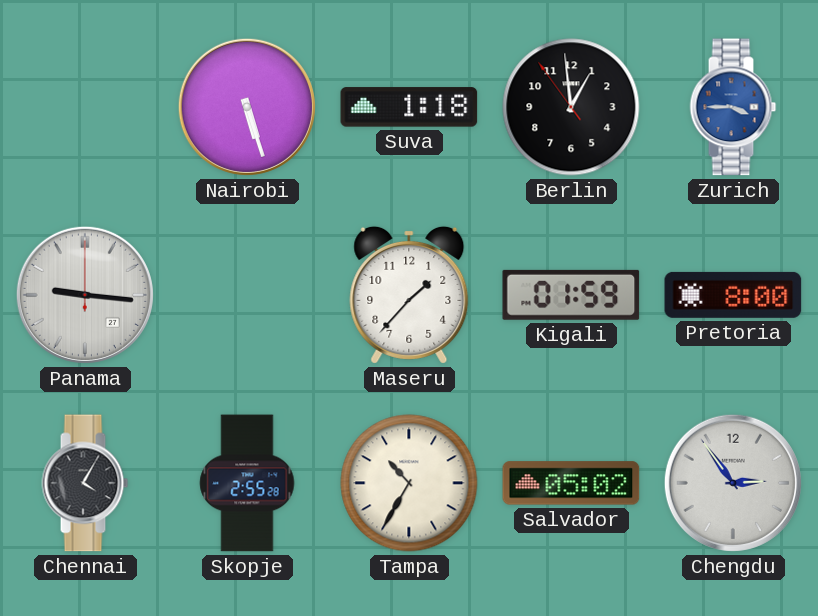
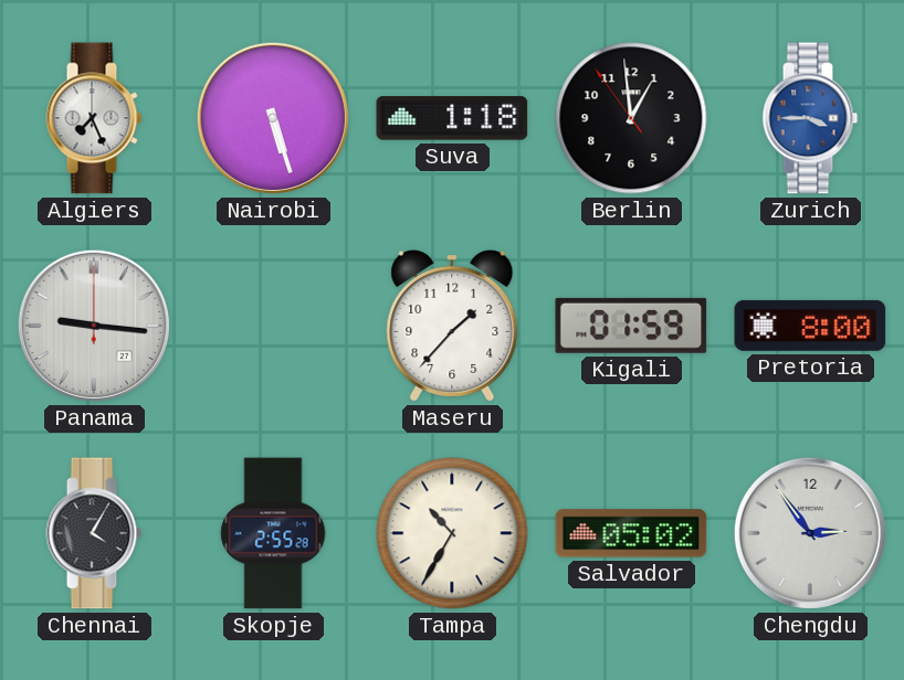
Algiers: none -> 7:26
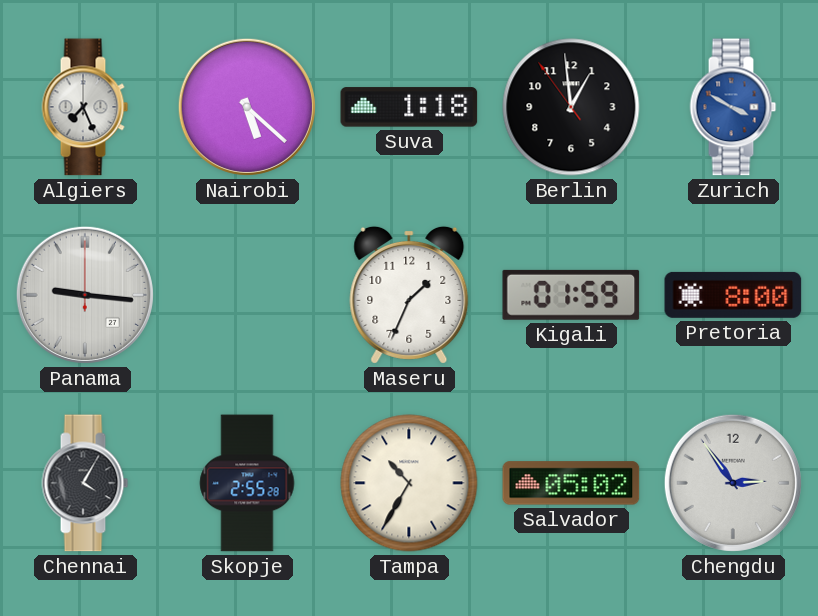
Nairobi: 5:27 -> 5:22
Zurich: 3:45 -> 3:50
Maseru: 1:37 -> 1:34
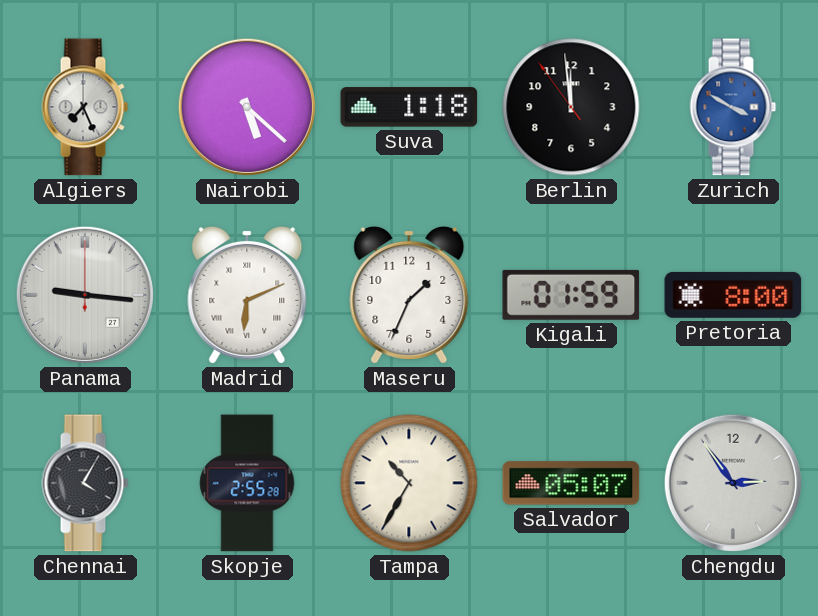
Berlin: 12:58 -> 11:58
Madrid: none -> 6:11
Salvador: 05:02 -> 05:07
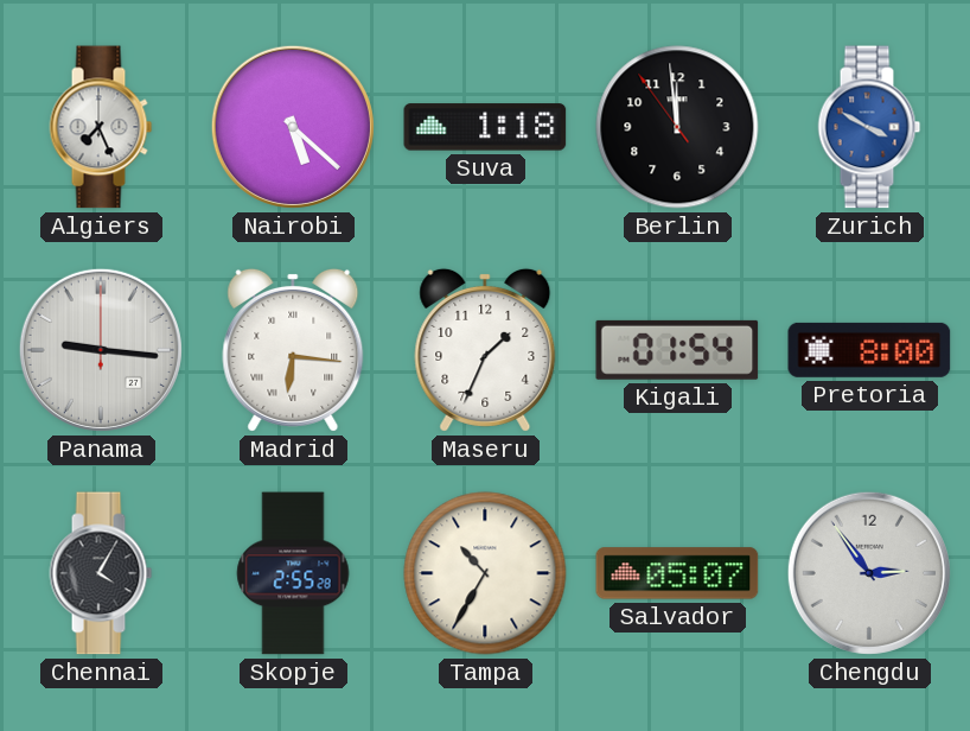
Madrid: 6:11 -> 6:16
Kigali: 01:59 -> 01:54
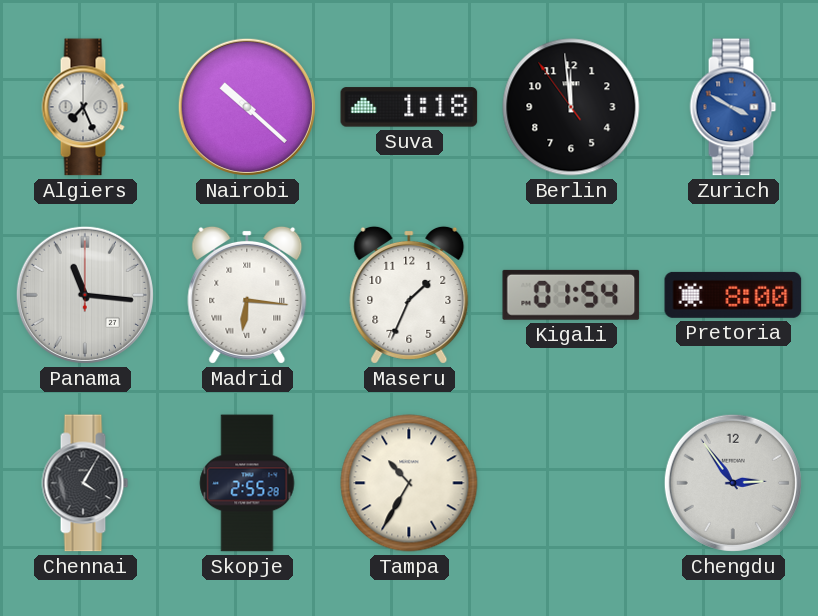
Nairobi: 5:22 -> 10:22
Panama: 9:16 -> 11:16
Salvador: 05:07 -> none
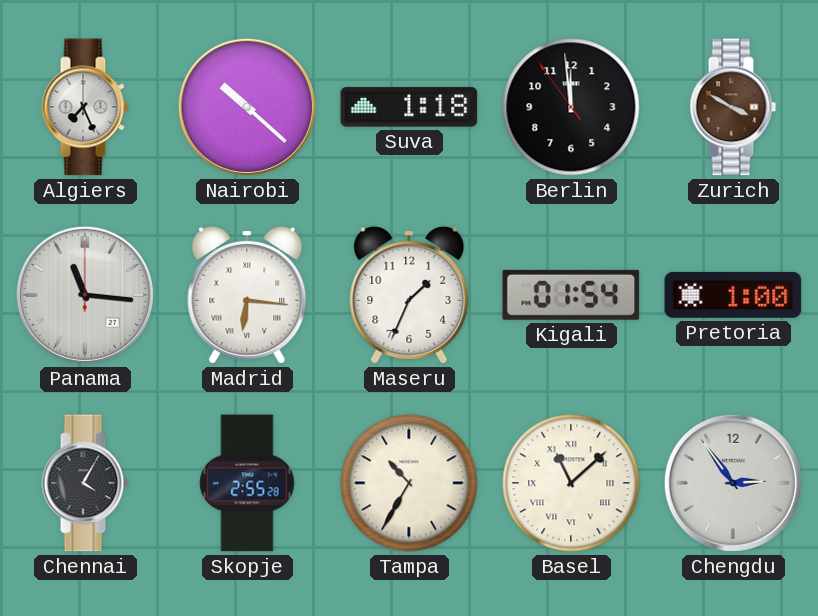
Zurich dial: blue -> brown
Pretoria: 8:00 -> 1:00
Basel: none -> 11:08
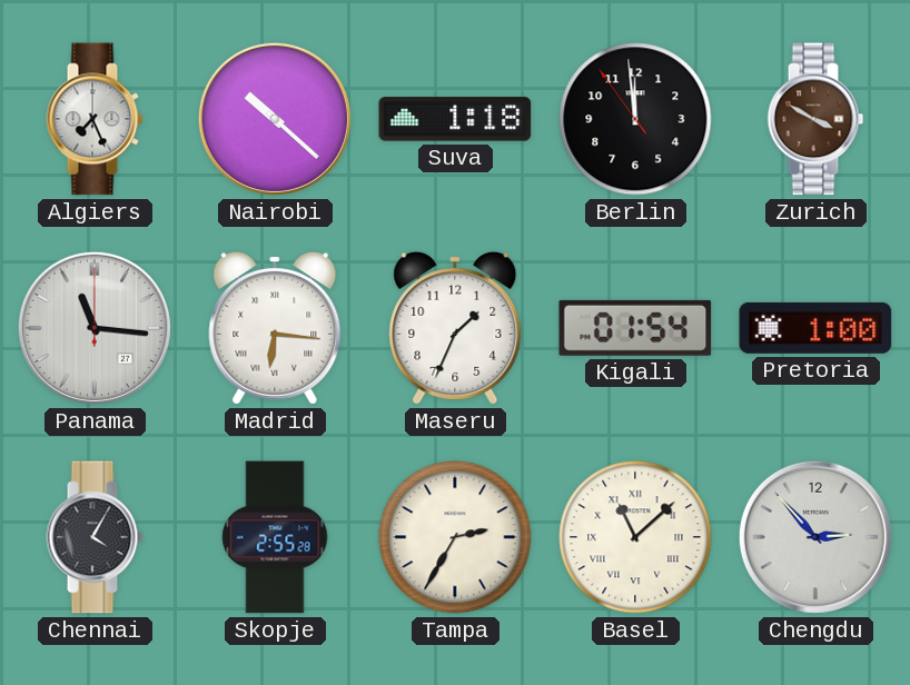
Tampa: 10:35 -> 2:35
Chengdu: 2:54 -> 2:53
